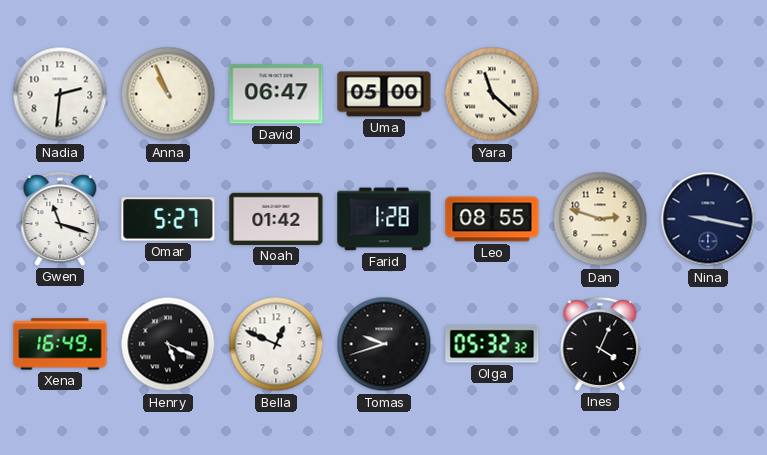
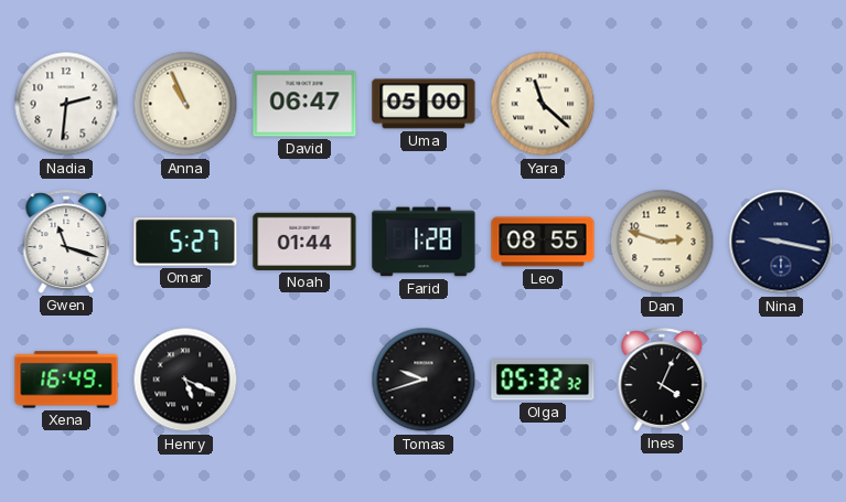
Noah: 01:42 -> 01:44
Bella: 12:49 -> none
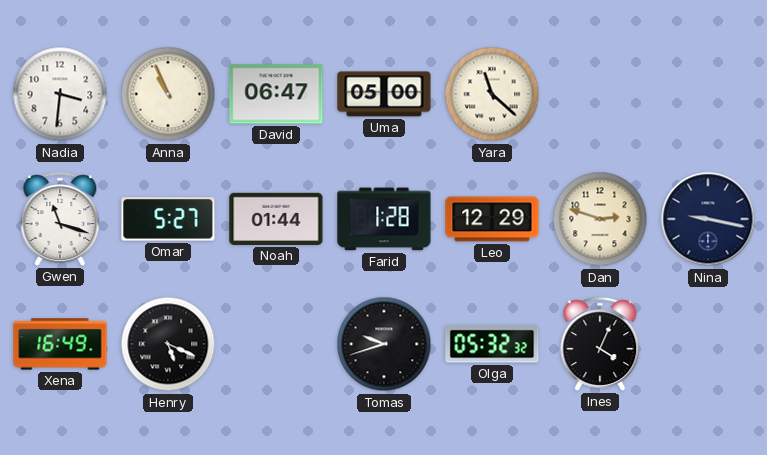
Nadia: 2:31 -> 3:31
Leo: 08:55 -> 12:29
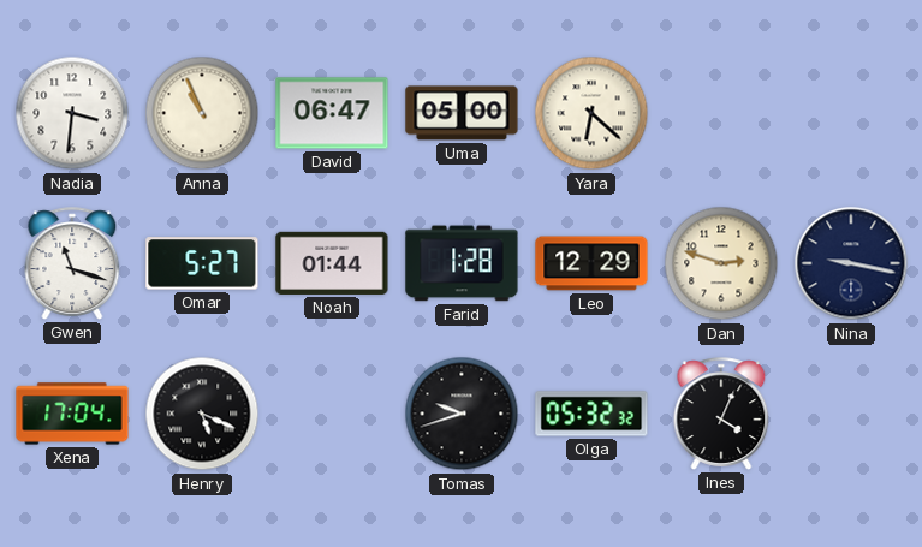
Yara: 11:22 -> 6:22
Xena: 16:49 -> 17:04
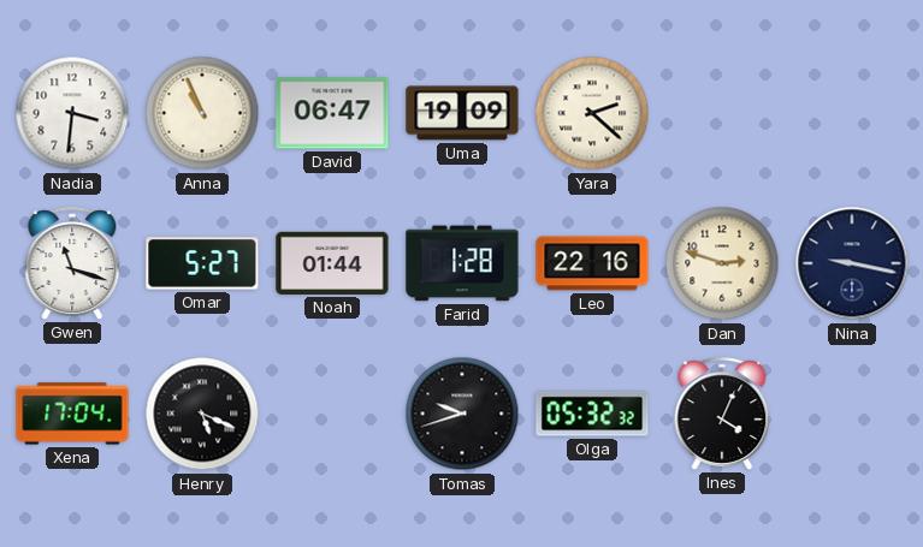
Uma: 05:00 -> 19:09
Yara: 6:22 -> 2:22
Leo: 12:29 -> 22:16
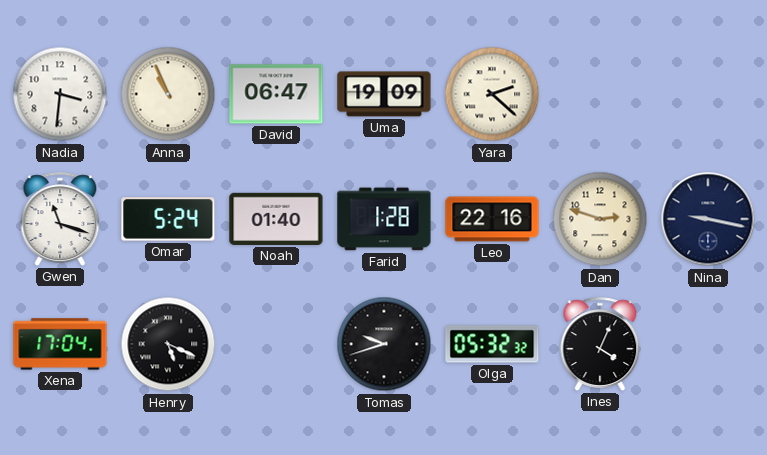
Omar: 5:27 -> 5:24
Noah: 01:44 -> 01:40
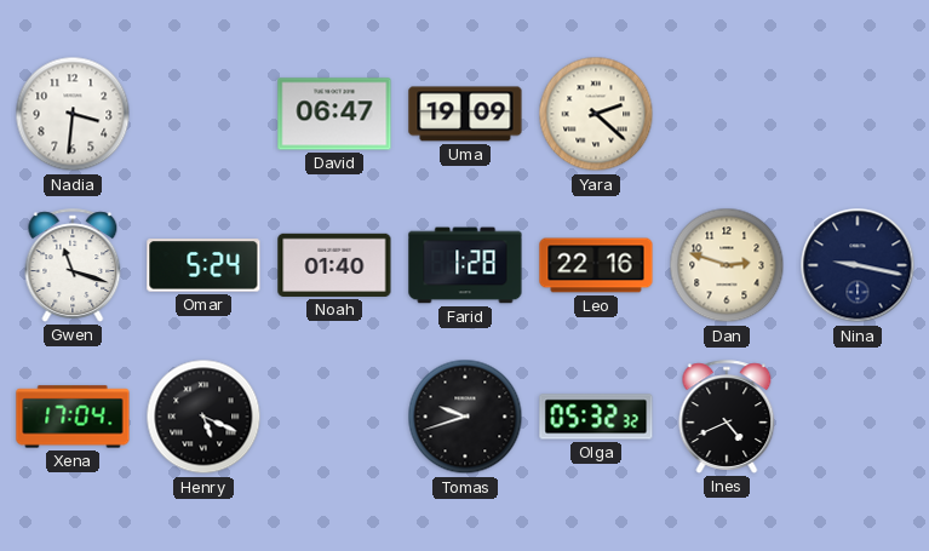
Anna: 10:56 -> none
Ines: 4:04 -> 4:41
